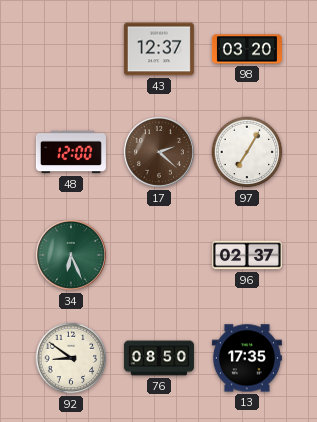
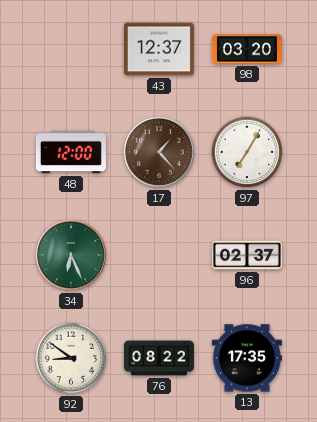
17: 2:22 -> 1:23
76: 08:50 -> 08:22
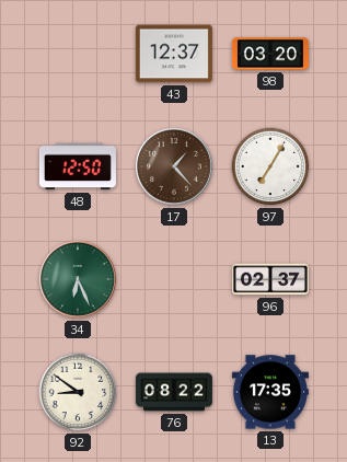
48: 12:00 -> 12:50
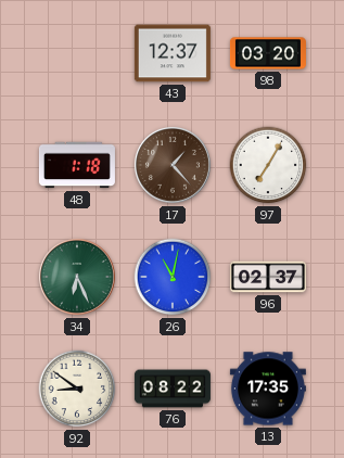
48: 12:50 -> 1:18
26: none -> 11:02
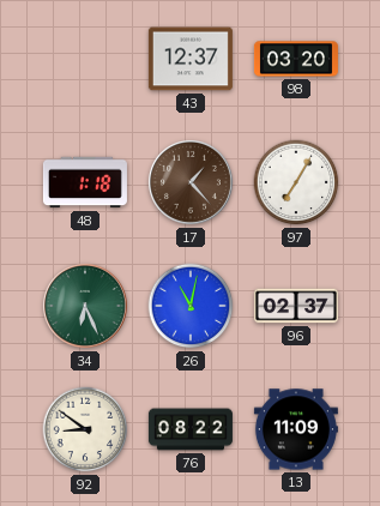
13: 17:35 -> 11:09
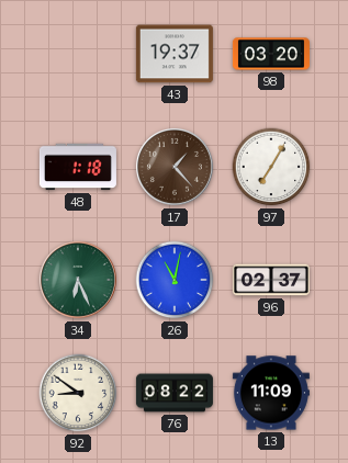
43: 12:37 -> 19:37
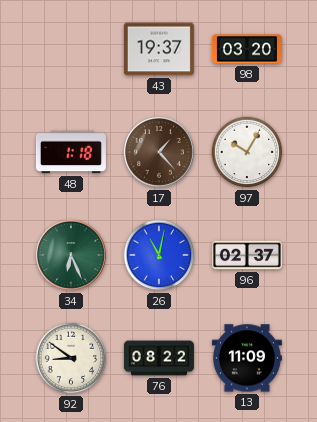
97: 7:05 -> 10:05
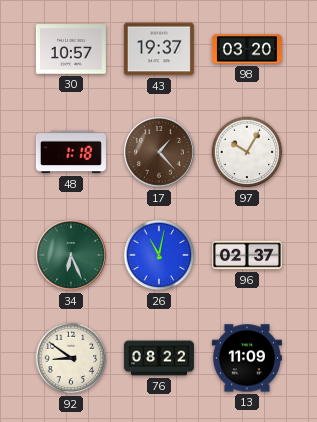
30: none -> 10:57
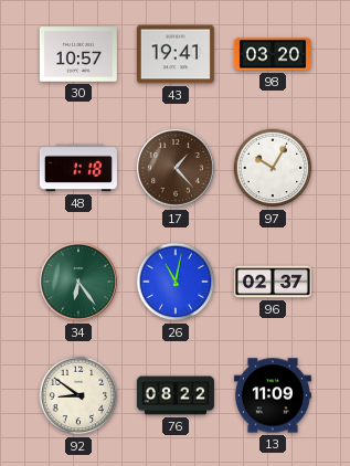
43: 19:37 -> 19:41
34: 6:26 -> 6:24
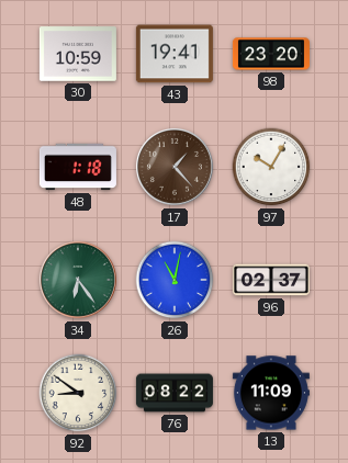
30: 10:57 -> 10:59
98: 03:20 -> 23:20
